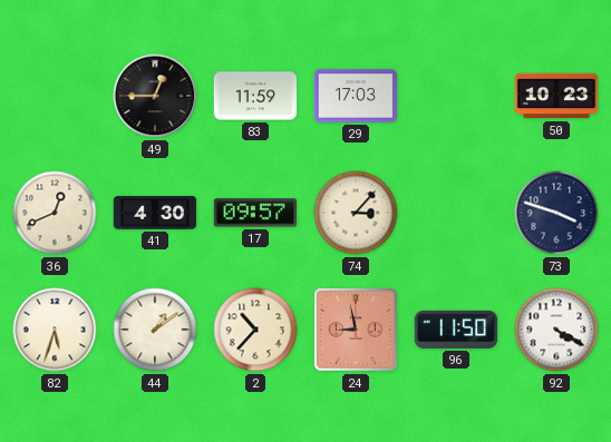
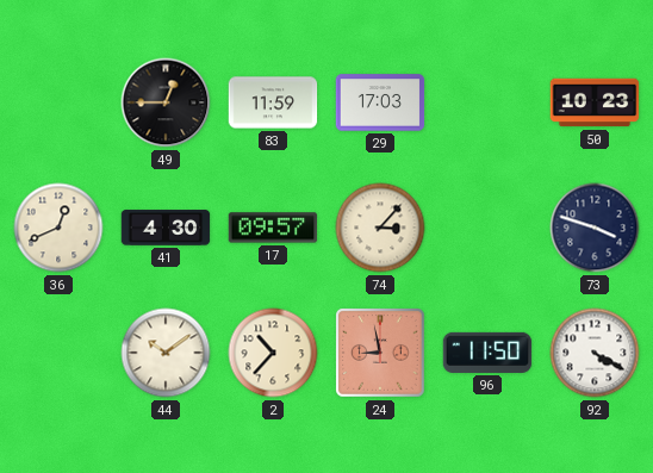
82: 5:33 -> none
44: 1:09 -> 10:09
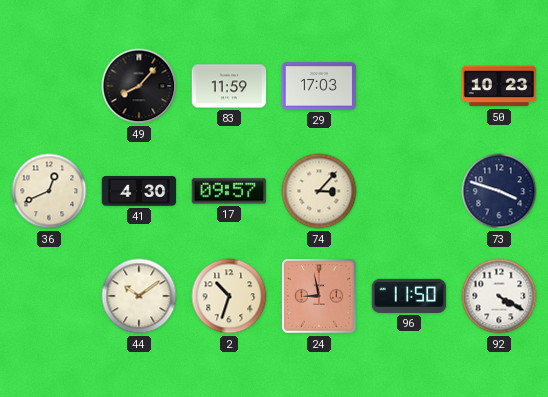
49: 12:45 -> 8:07
2: 10:37 -> 10:33
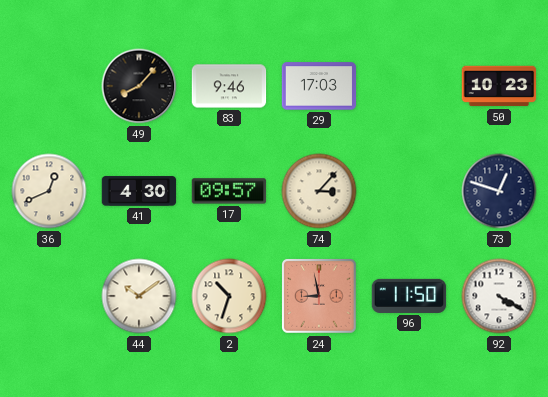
83: 11:59 -> 9:46
73: 3:48 -> 12:48
